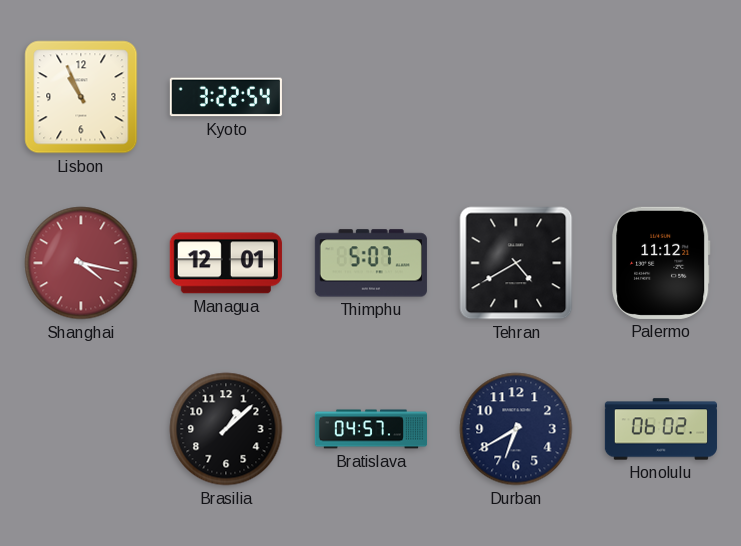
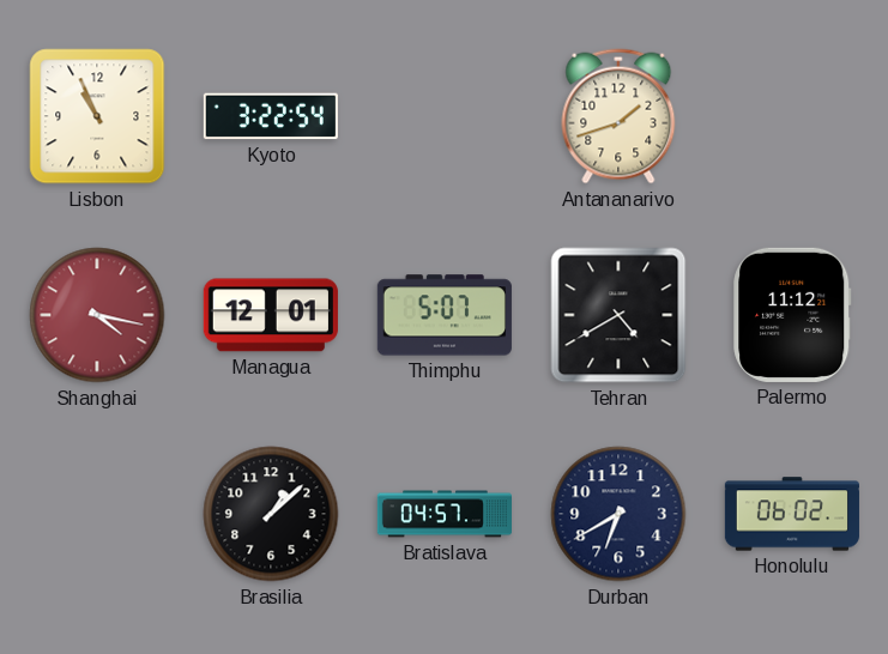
Antananarivo: none -> 1:42
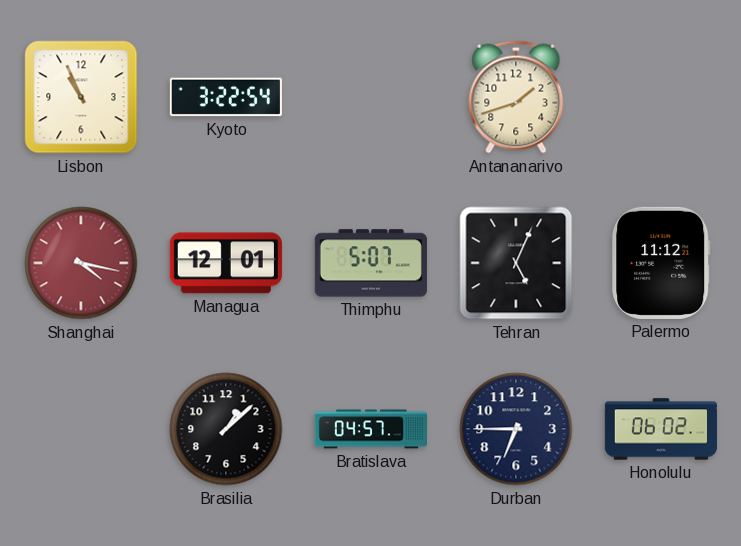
Tehran: 4:40 -> 5:04
Durban: 6:40 -> 6:45
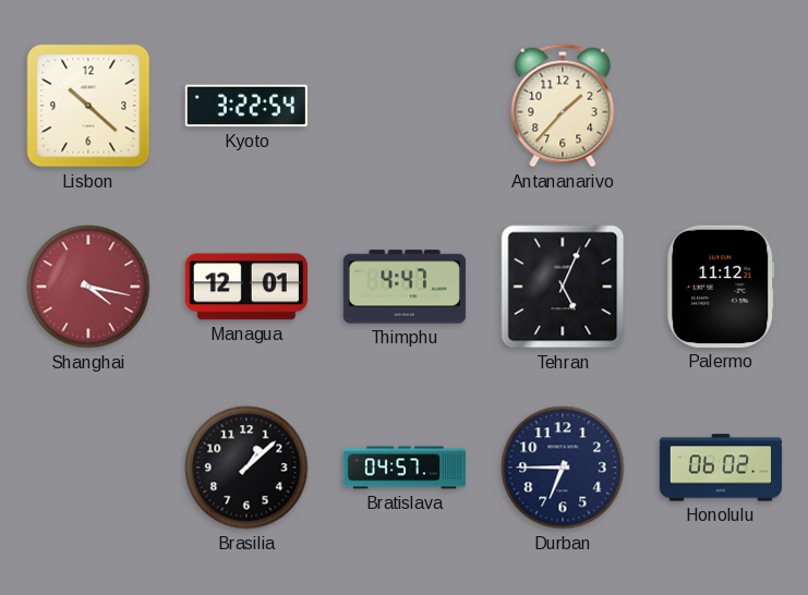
Lisbon: 10:56 -> 10:22
Antananarivo: 1:42 -> 1:37
Thimphu: 5:07 -> 4:47
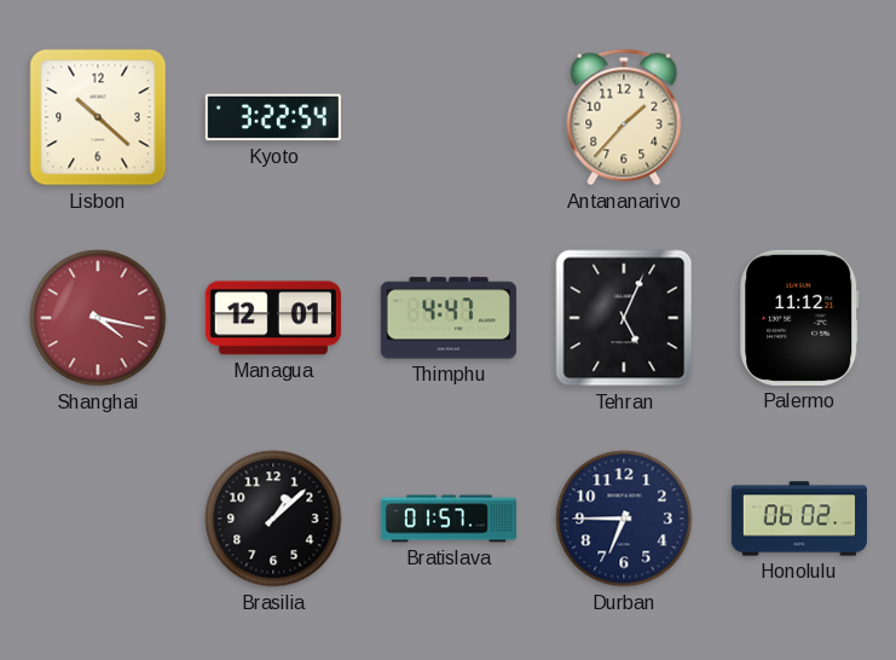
Bratislava: 04:57 -> 01:57
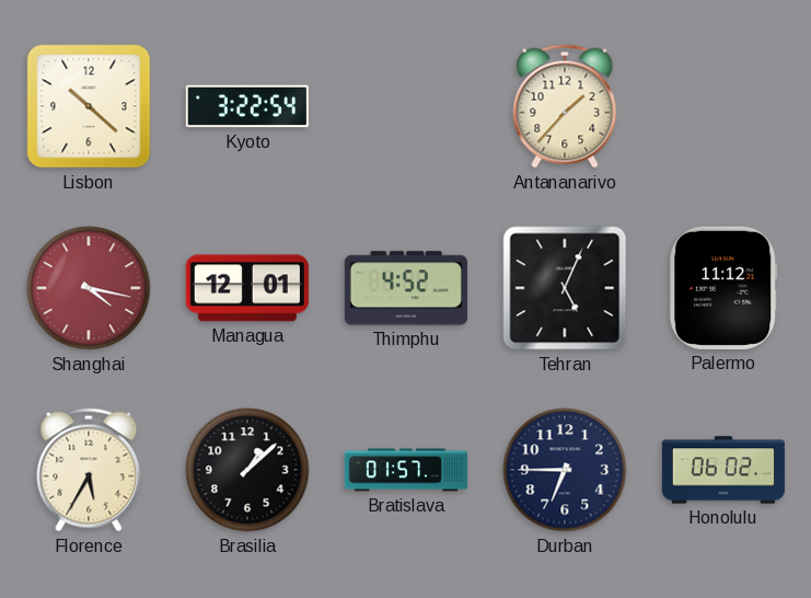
Thimphu: 4:47 -> 4:52
Florence: none -> 5:35
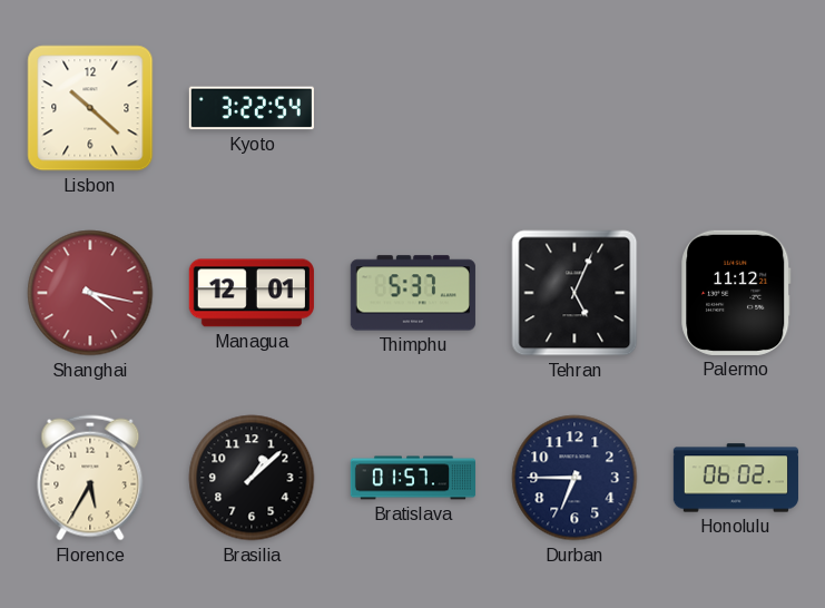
Antananarivo: 1:37 -> none
Thimphu: 4:52 -> 5:37
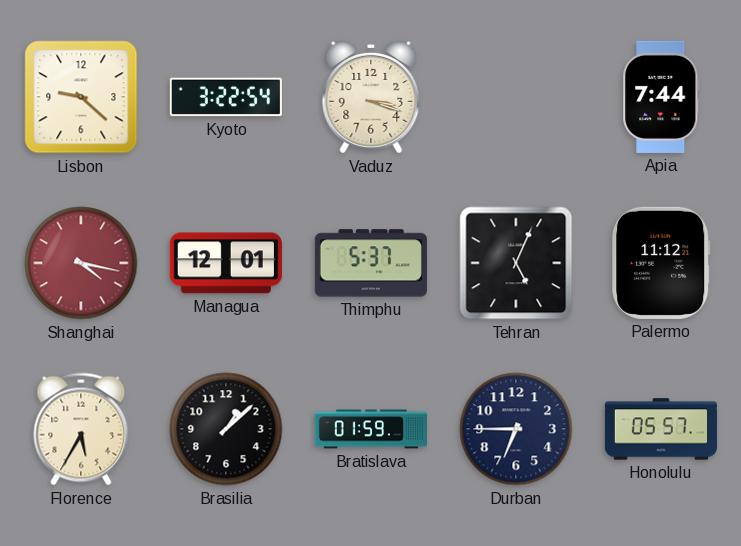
Lisbon: 10:22 -> 9:22
Vaduz: none -> 3:18
Apia: none -> 7:44
Bratislava: 01:57 -> 01:59
Honolulu: 06:02 -> 05:57
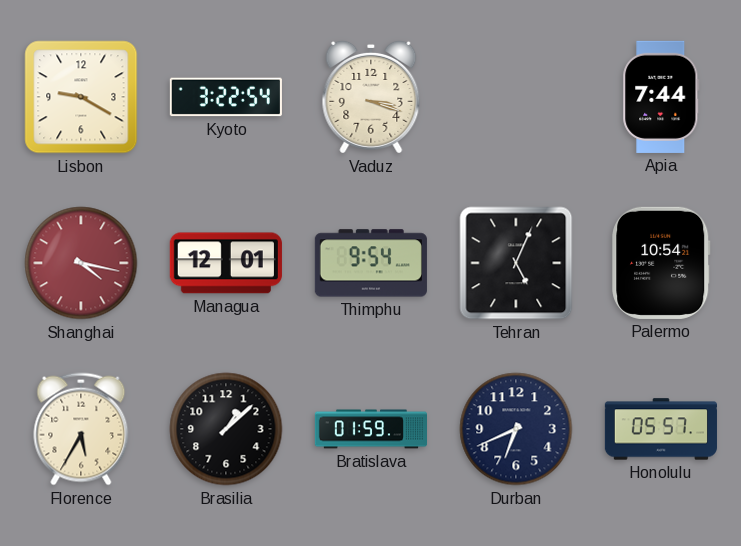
Lisbon: 9:22 -> 9:20
Thimphu: 5:37 -> 9:54
Palermo: 11:12 -> 10:54
Durban: 6:45 -> 6:41
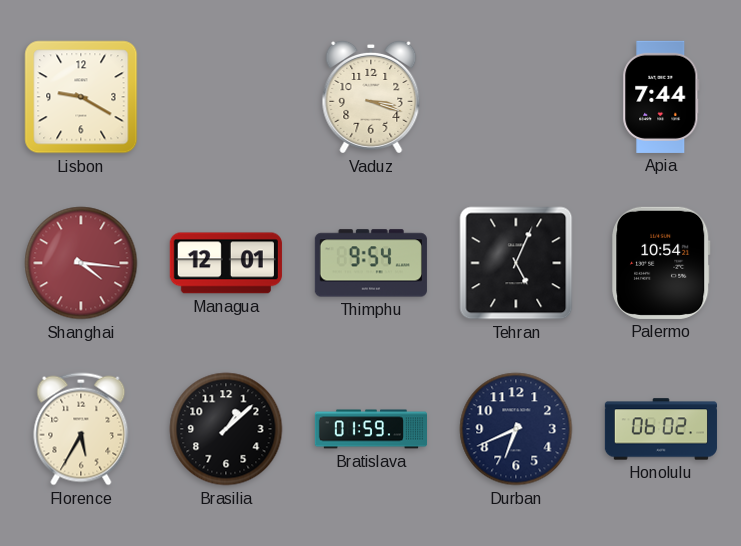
Kyoto: 3:22 -> none
Shanghai: 4:17 -> 4:16
Honolulu: 05:57 -> 06:02
